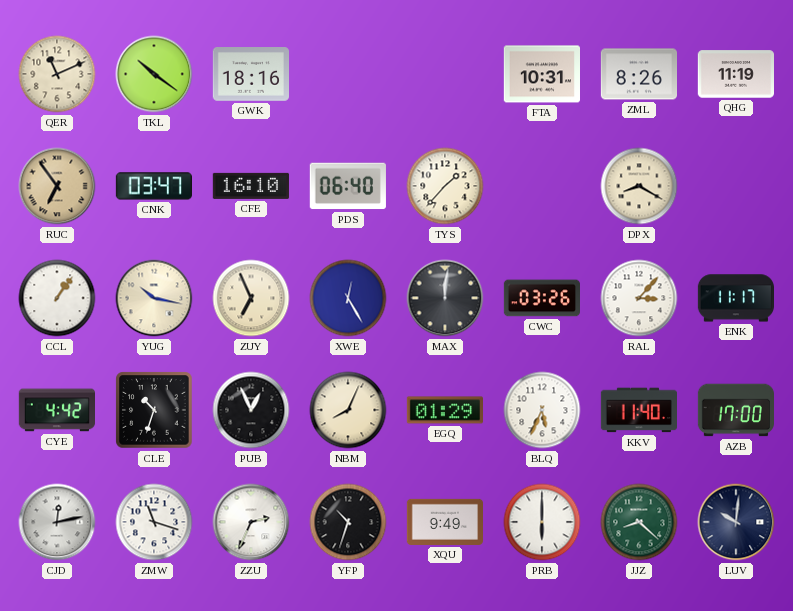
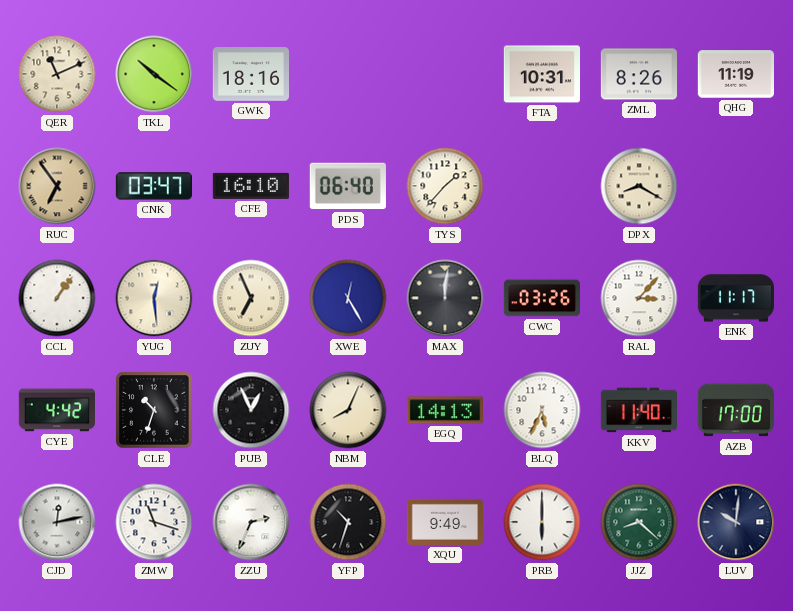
YUG: 10:17 -> 12:29
EGQ: 01:29 -> 14:13
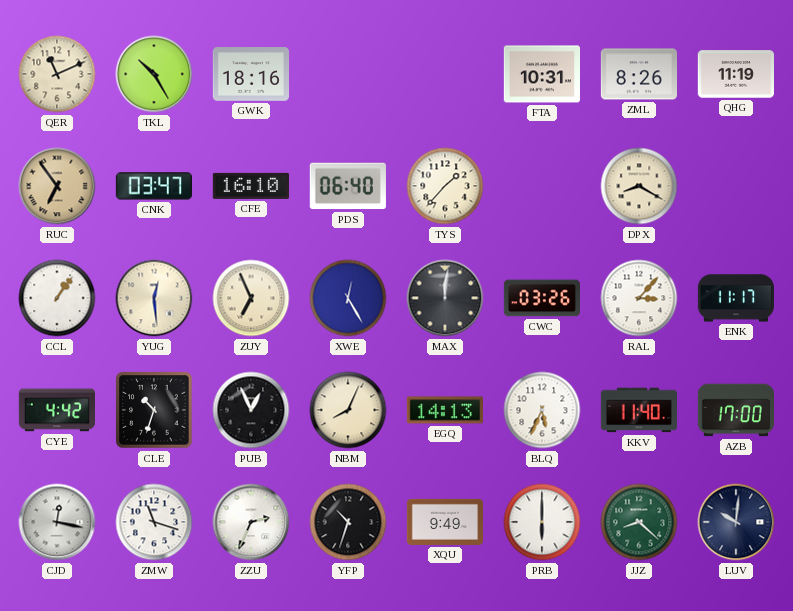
TKL: 10:21 -> 10:25
CJD: 12:13 -> 12:17
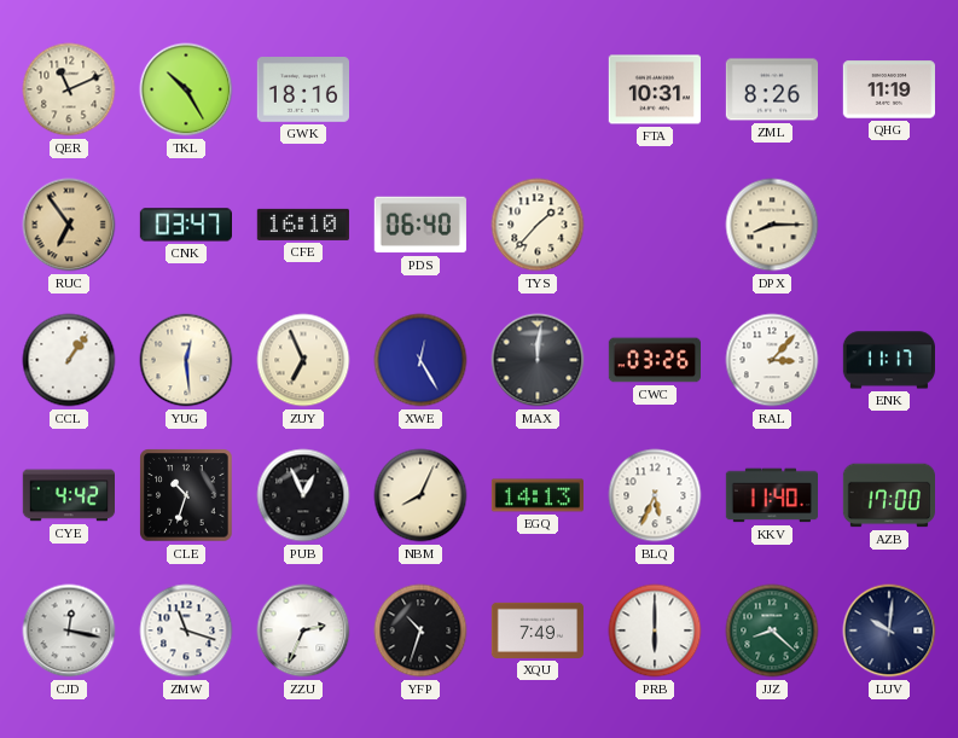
DPX: 8:20 -> 8:15
XQU: 9:49 -> 7:49
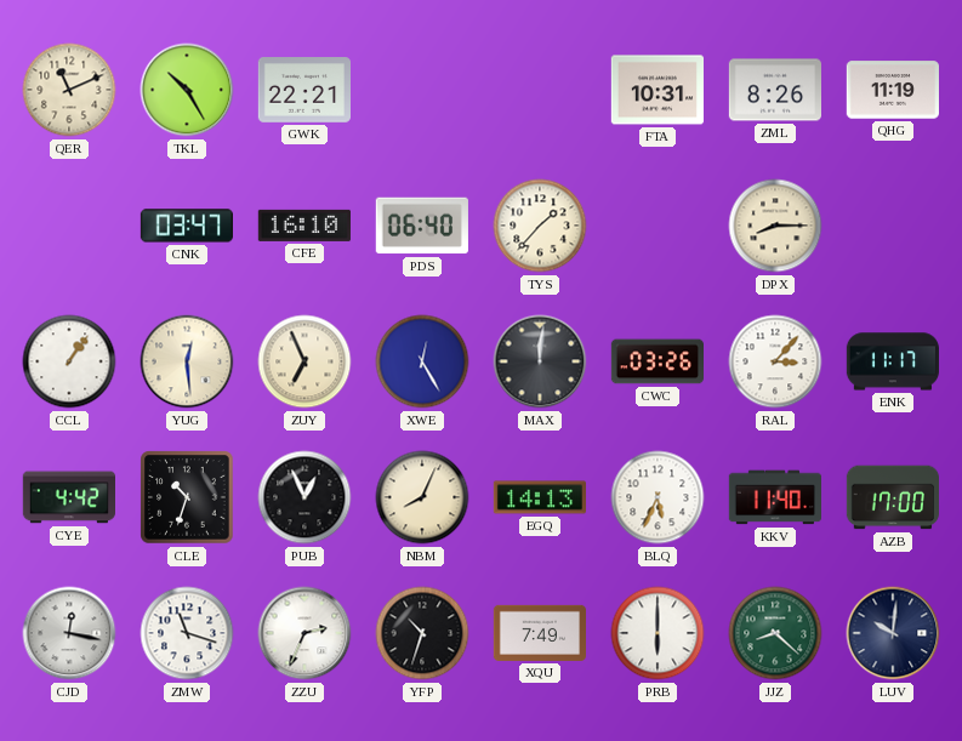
GWK: 18:16 -> 22:21
RUC: 6:54 -> none
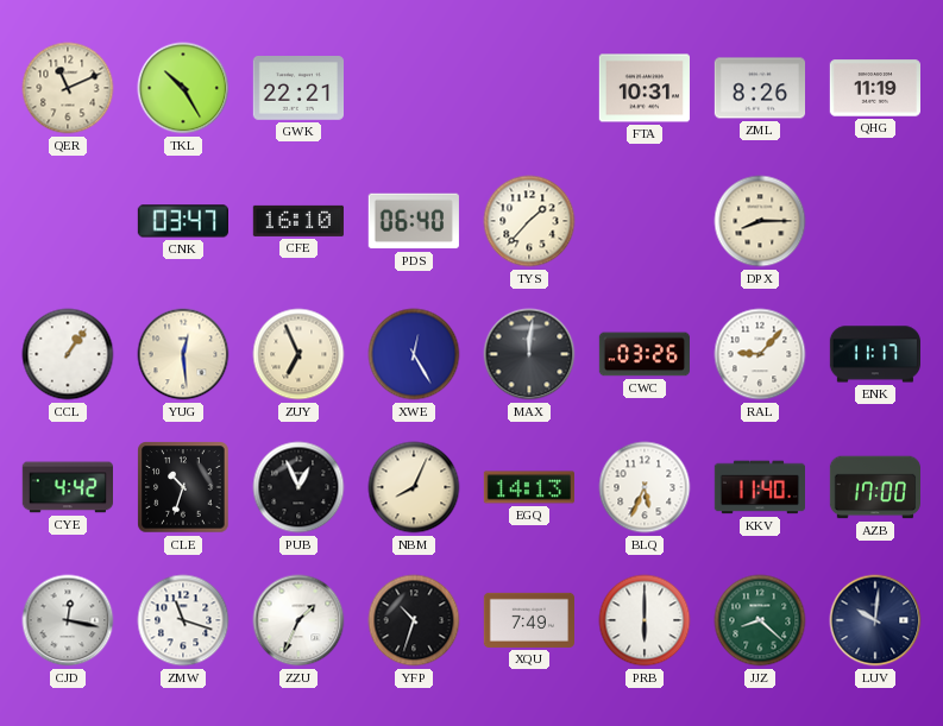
RAL: 3:07 -> 9:07
ZZU: 2:34 -> 1:34
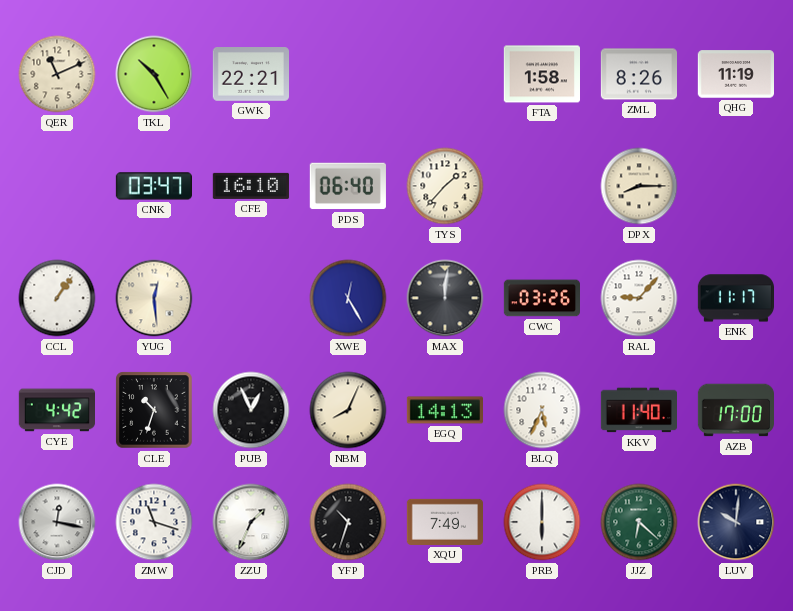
FTA: 10:31 -> 1:58
ZUY: 6:56 -> none
JJZ: 8:22 -> 6:22
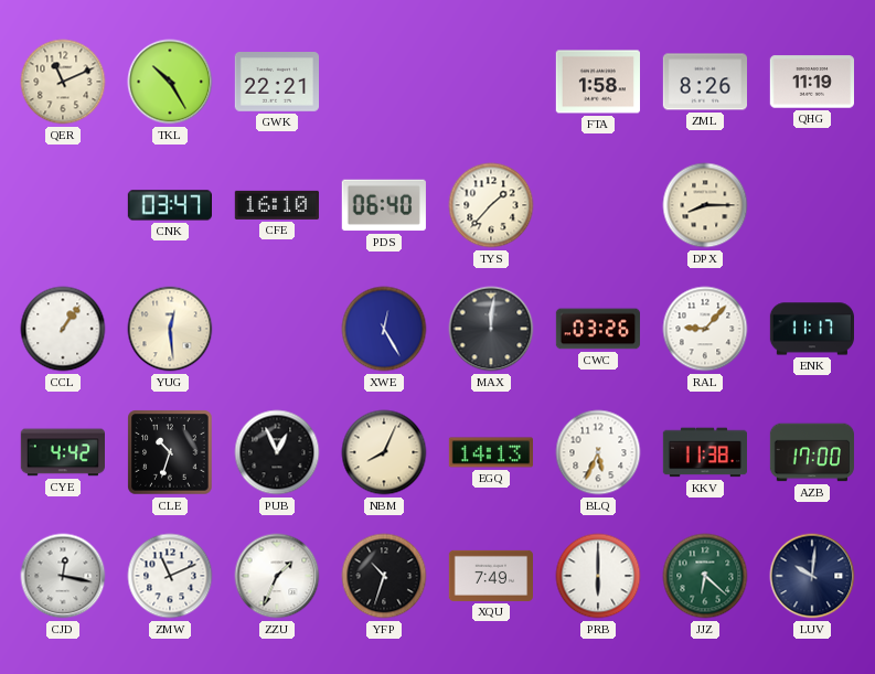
KKV: 11:40 -> 11:38
ZMW: 11:18 -> 11:11
